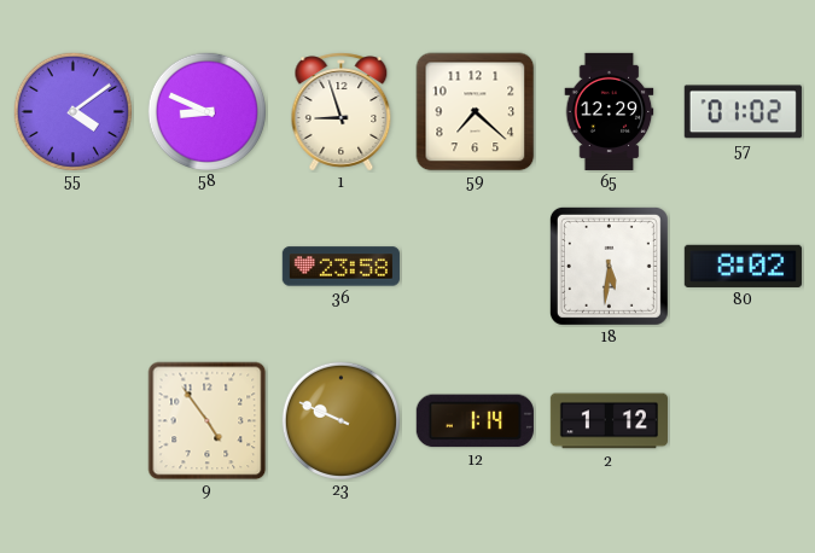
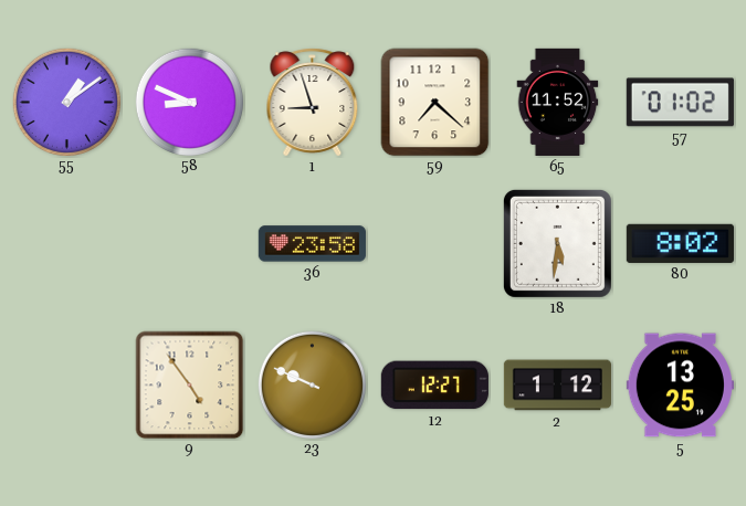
55: 4:09 -> 1:09
65: 12:29 -> 11:52
12: 1:14 -> 12:27
5: none -> 13:25
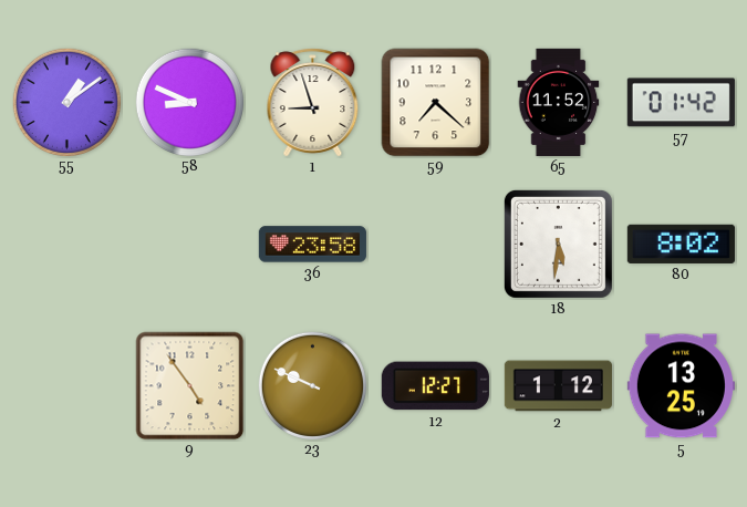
57: 01:02 -> 01:42
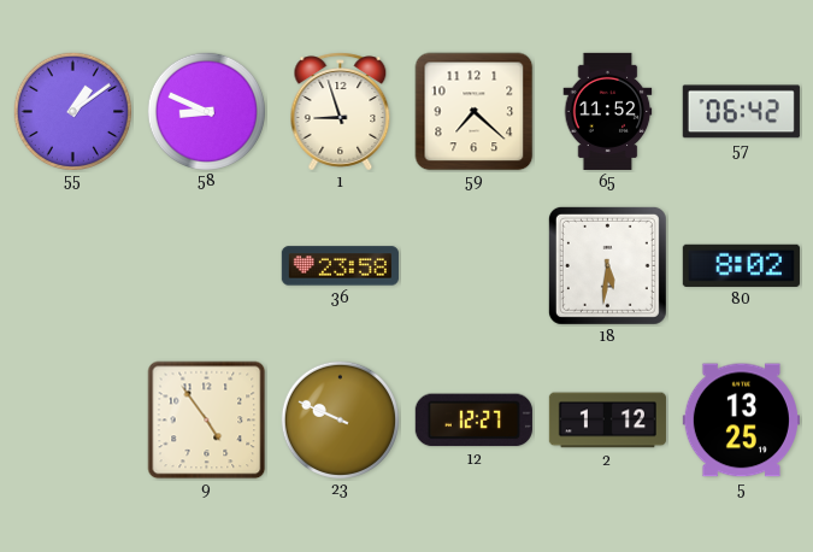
57: 01:42 -> 06:42
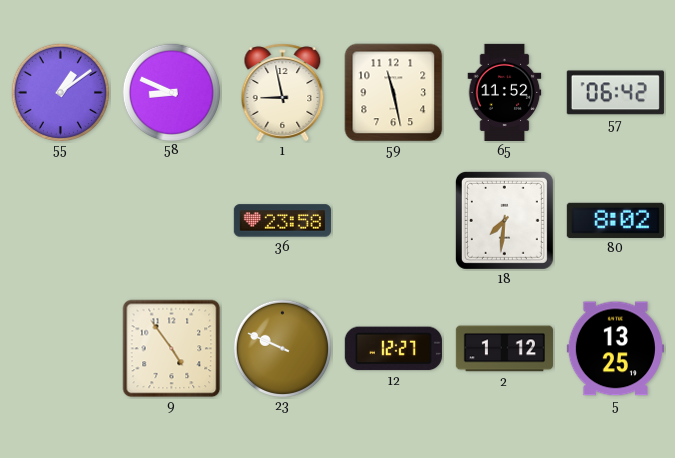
1: 8:57 -> 8:58
59: 7:22 -> 11:28
18: 5:31 -> 7:31
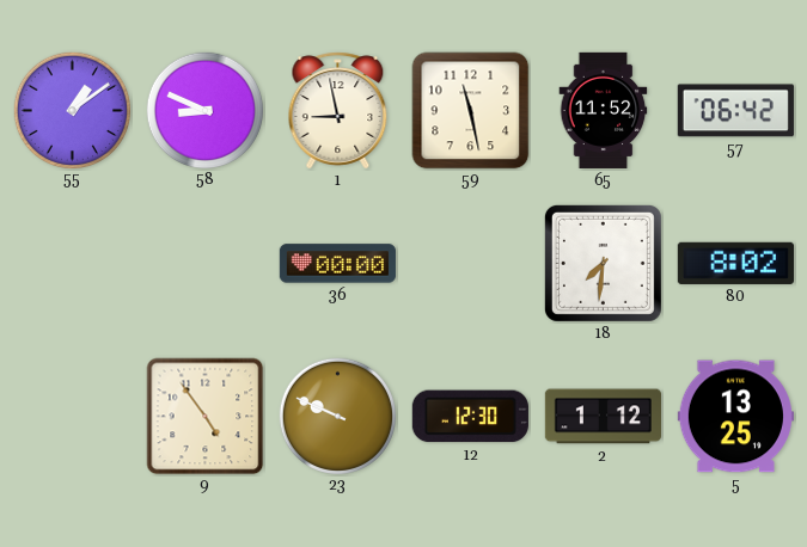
36: 23:58 -> 00:00
12: 12:27 -> 12:30
